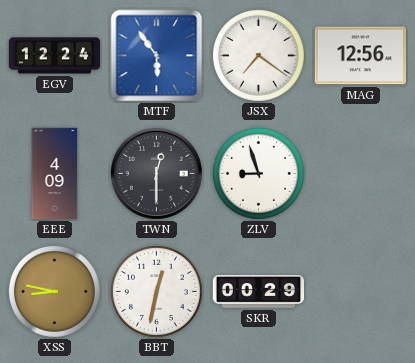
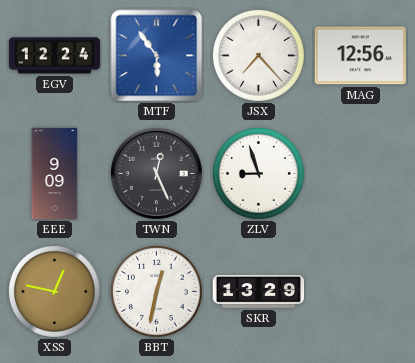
JSX: 7:21 -> 7:23
EEE: 4:09 -> 9:09
TWN: 12:30 -> 12:26
XSS: 8:47 -> 12:47
SKR: 00:29 -> 13:29
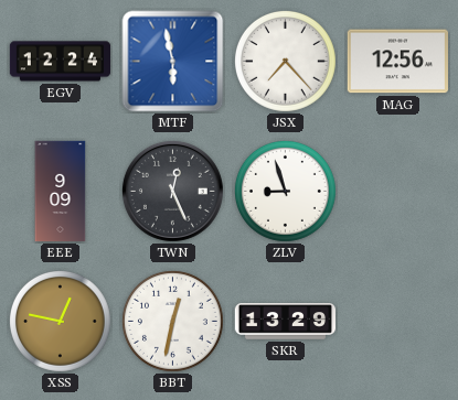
MTF: 5:54 -> 5:58
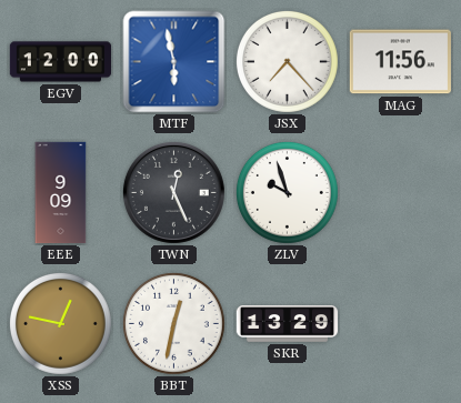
EGV: 12:24 -> 12:00
MAG: 12:56 -> 11:56
ZLV: 8:57 -> 9:57
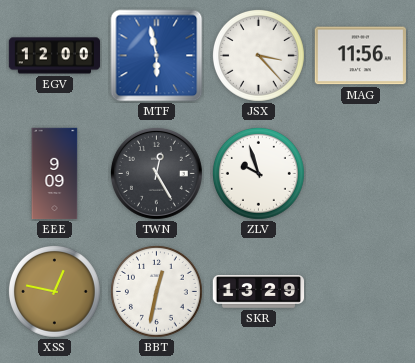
JSX: 7:23 -> 3:23
TWN: 12:26 -> 12:25
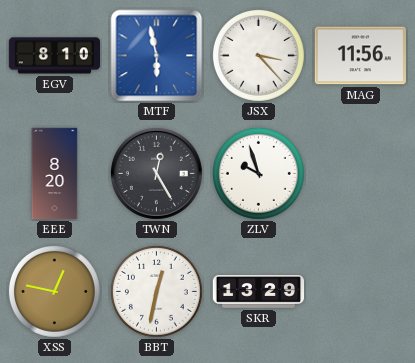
EGV: 12:00 -> 8:10
EEE: 9:09 -> 8:20
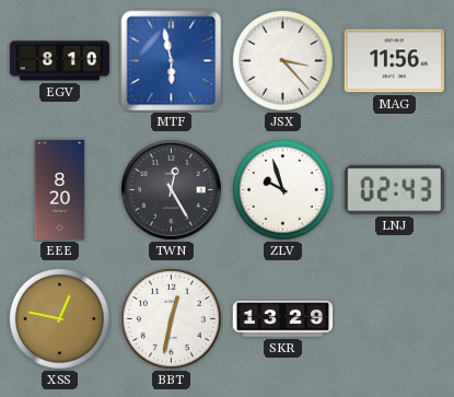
LNJ: none -> 02:43
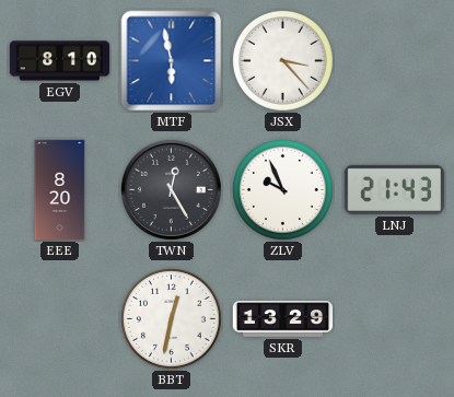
MAG: 11:56 -> none
ZLV: 9:57 -> 9:56
LNJ: 02:43 -> 21:43
XSS: 12:47 -> none
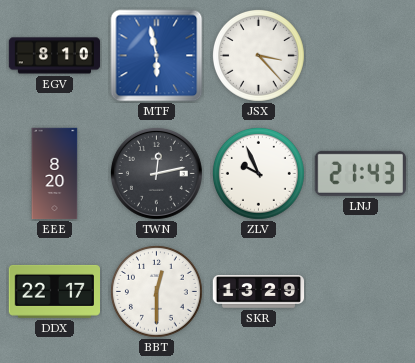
TWN: 12:25 -> 12:13
DDX: none -> 22:17
BBT: 12:32 -> 12:30
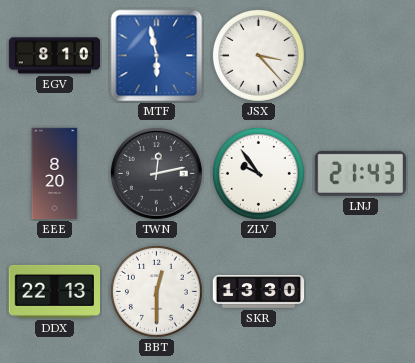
ZLV: 9:56 -> 9:54
DDX: 22:17 -> 22:13
SKR: 13:29 -> 13:30
